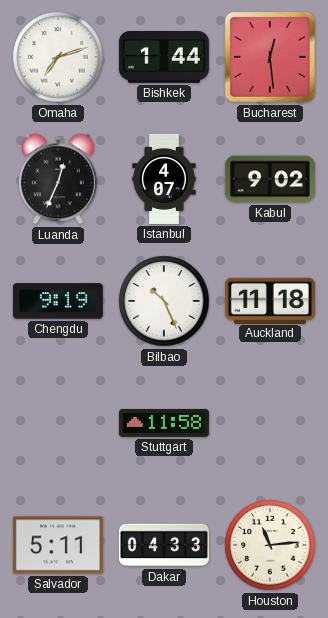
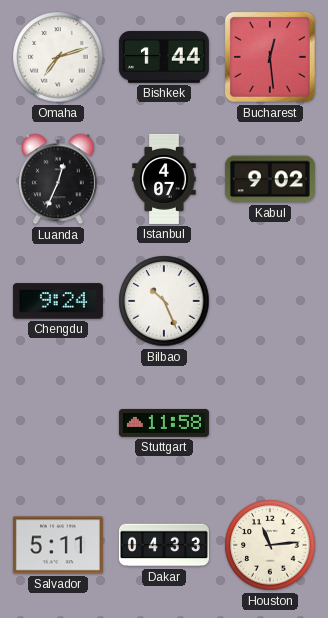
Chengdu: 9:19 -> 9:24
Auckland: 11:18 -> none
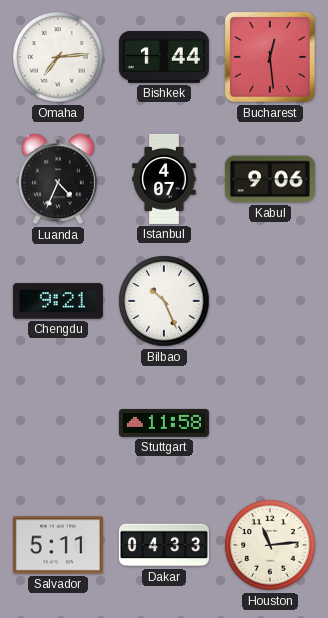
Omaha: 7:12 -> 7:14
Luanda: 12:34 -> 4:34
Kabul: 9:02 -> 9:06
Chengdu: 9:24 -> 9:21
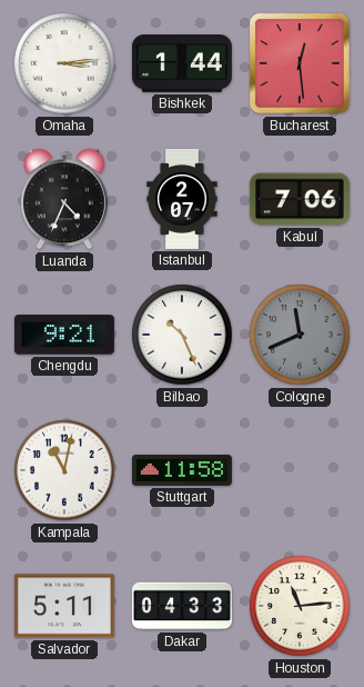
Omaha: 7:14 -> 3:14
Istanbul: 4:07 -> 2:07
Kabul: 9:06 -> 7:06
Cologne: none -> 11:41
Kampala: none -> 11:02
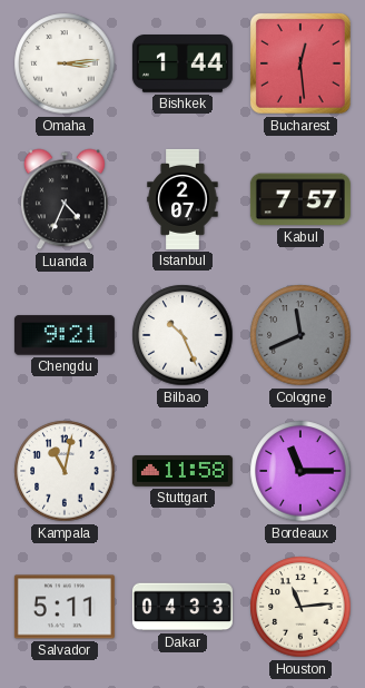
Kabul: 7:06 -> 7:57
Bordeaux: none -> 11:15
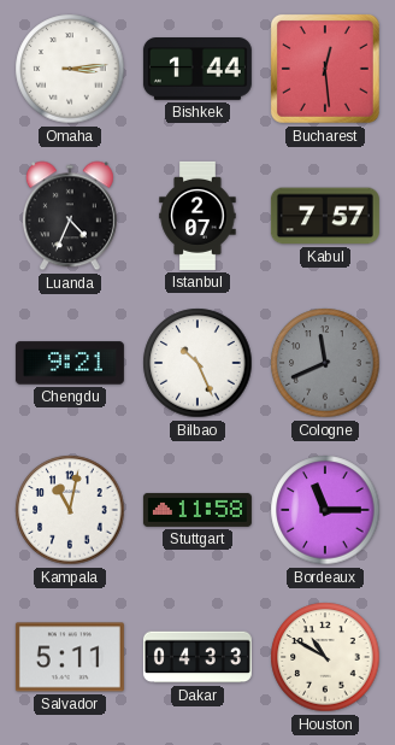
Houston: 11:14 -> 10:50
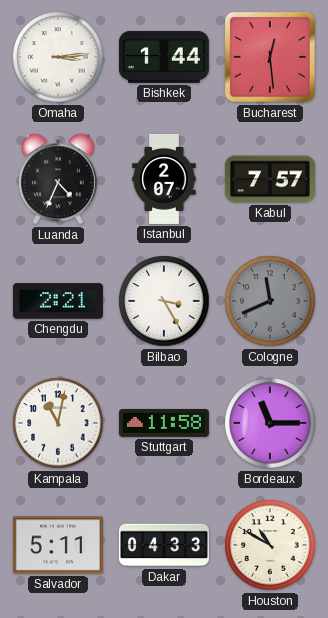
Chengdu: 9:21 -> 2:21
Bilbao: 10:26 -> 3:25
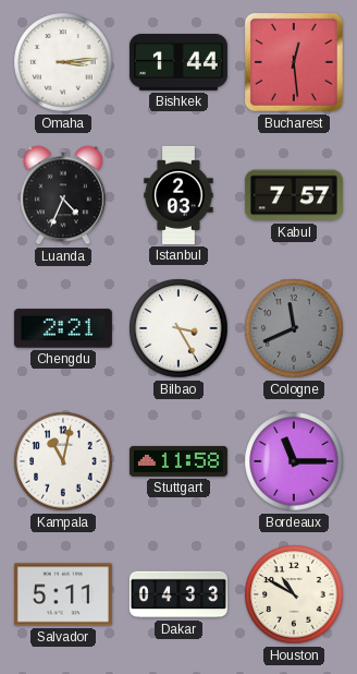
Istanbul: 2:07 -> 2:03
